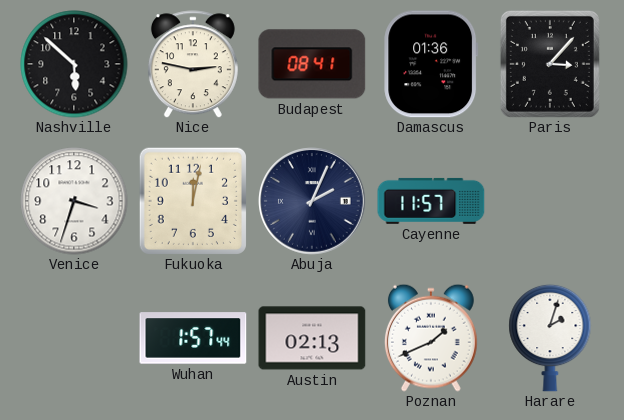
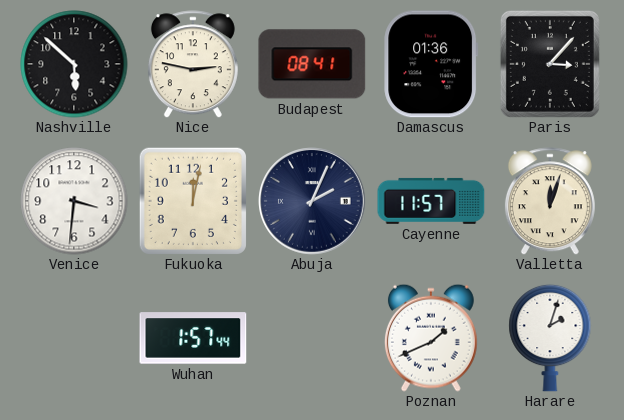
Venice: 3:33 -> 3:31
Valletta: none -> 12:03
Austin: 02:13 -> none
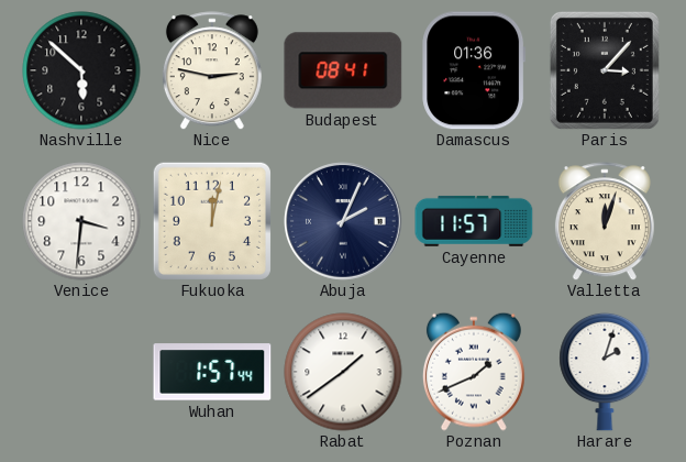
Rabat: none -> 1:39
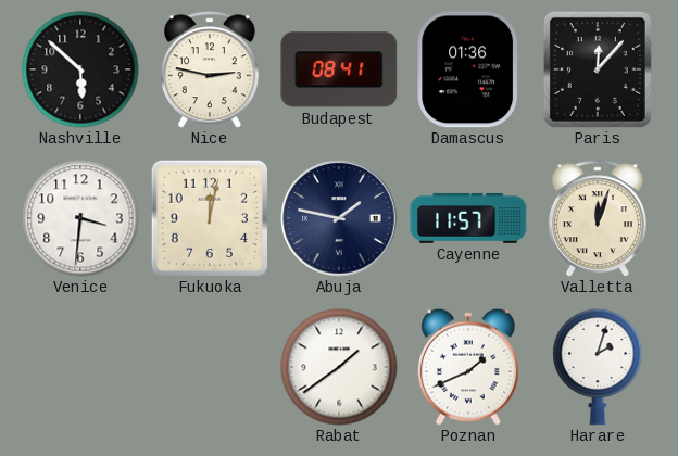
Paris: 3:07 -> 12:07
Abuja: 2:04 -> 1:47
Wuhan: 1:57 -> none
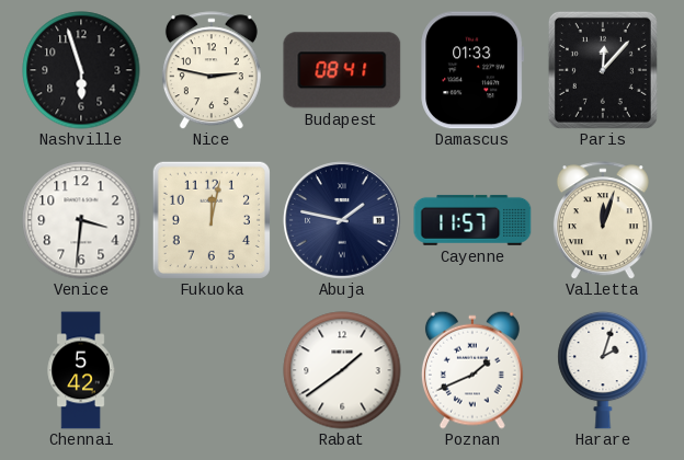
Nashville: 5:52 -> 5:57
Damascus: 01:36 -> 01:33
Chennai: none -> 5:42
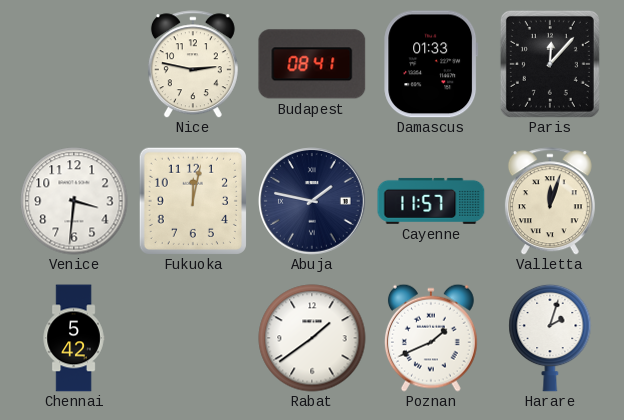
Nashville: 5:57 -> none
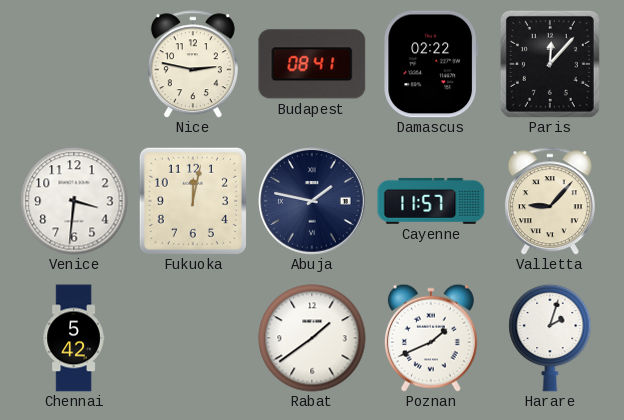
Damascus: 01:33 -> 02:22
Valletta: 12:03 -> 9:07
